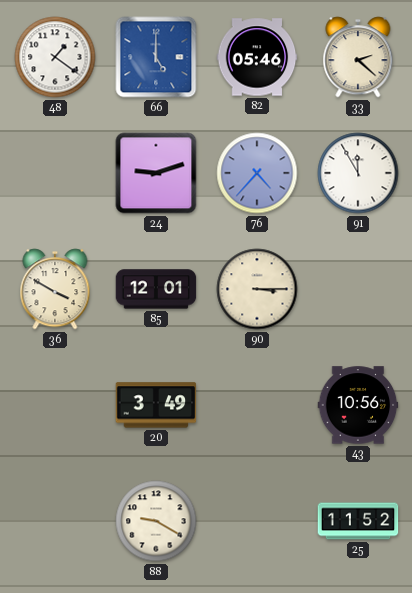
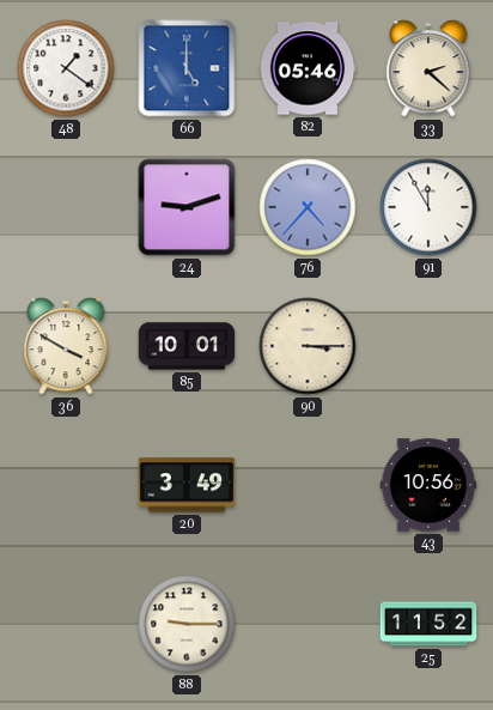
85: 12:01 -> 10:01
88: 9:20 -> 9:15
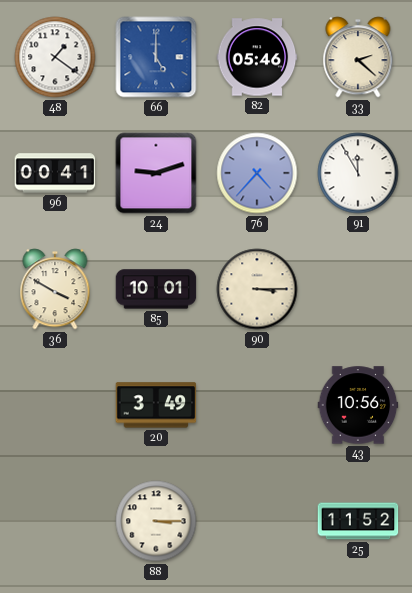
96: none -> 00:41
88: 9:15 -> 3:15
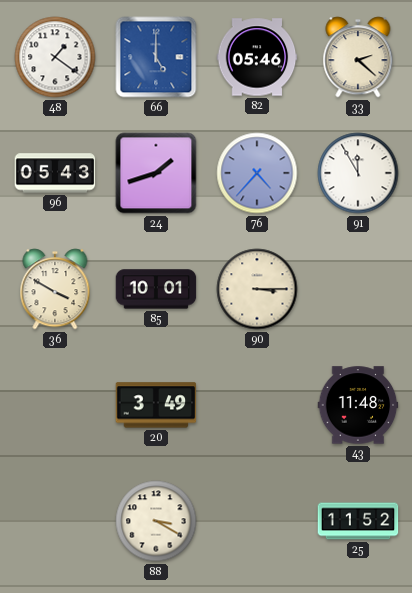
96: 00:41 -> 05:43
24: 9:12 -> 1:42
43: 10:56 -> 11:48
88: 3:15 -> 3:20
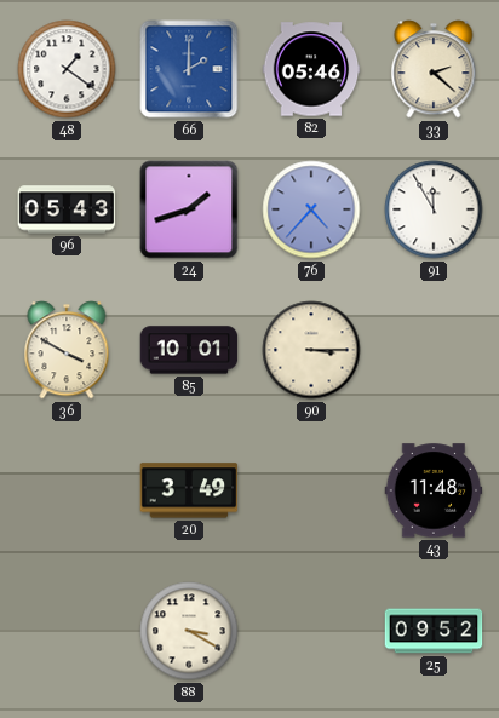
66: 5:00 -> 2:00
25: 11:52 -> 09:52
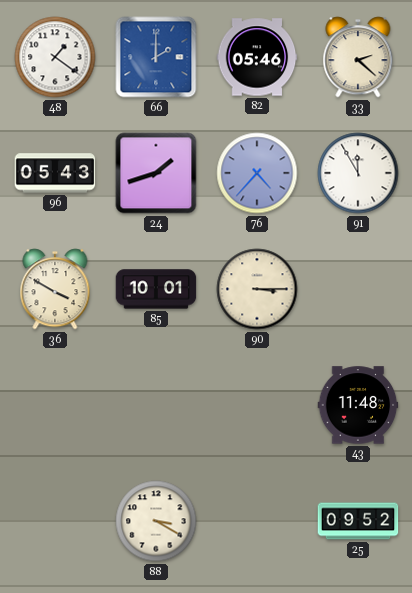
20: 3:49 -> none
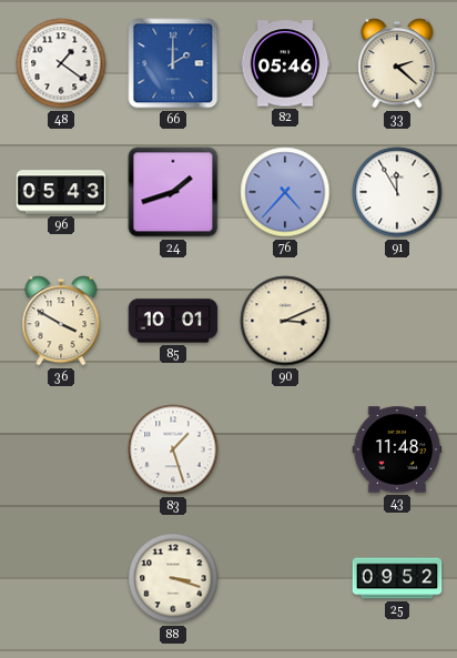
90: 3:15 -> 3:11
83: none -> 1:27
88: 3:20 -> 3:18
